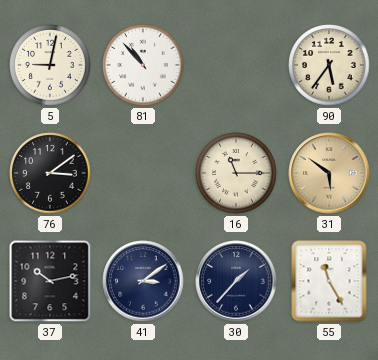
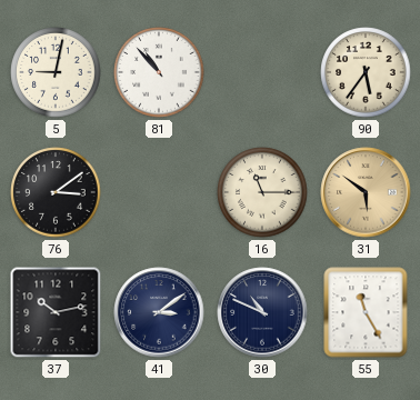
30: 1:37 -> 10:49
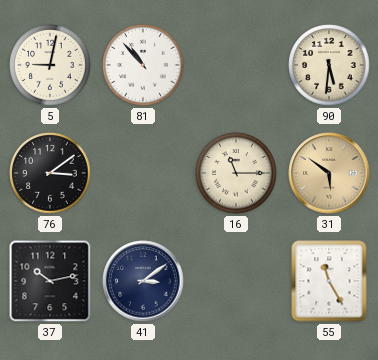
90: 5:36 -> 5:31
30: 10:49 -> none
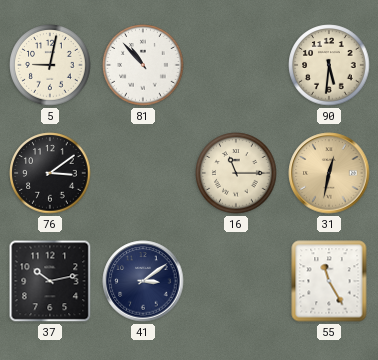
31: 5:51 -> 12:32
